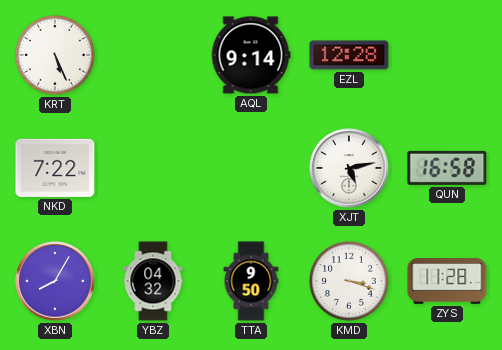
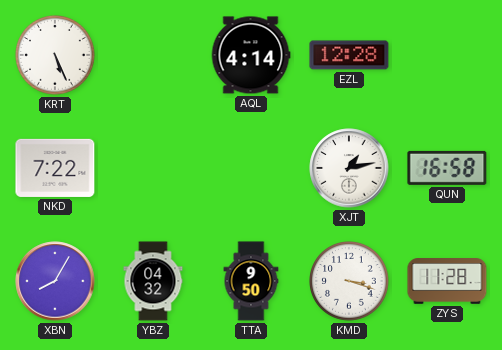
AQL: 9:14 -> 4:14
XJT: 5:13 -> 1:13
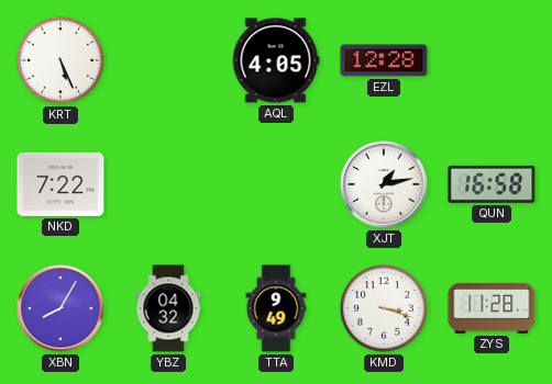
AQL: 4:14 -> 4:05
TTA: 9:50 -> 9:49
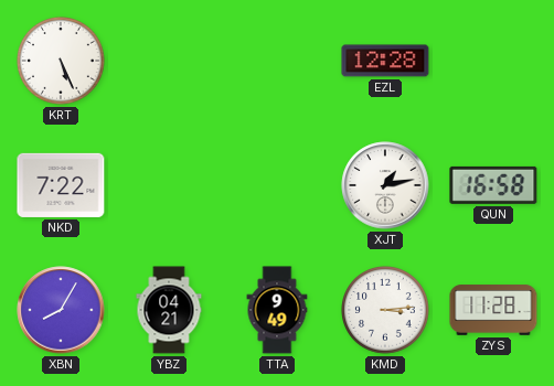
AQL: 4:05 -> none
YBZ: 04:32 -> 04:21
KMD: 3:18 -> 3:14
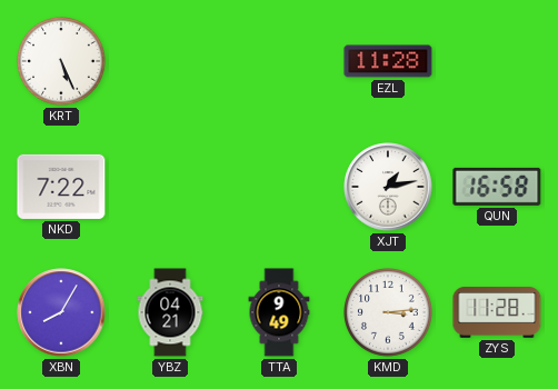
EZL: 12:28 -> 11:28
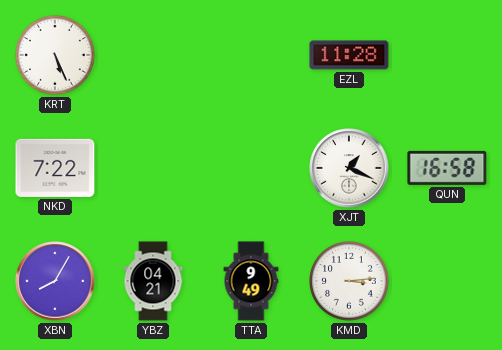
XJT: 1:13 -> 1:19
ZYS: 11:28 -> none
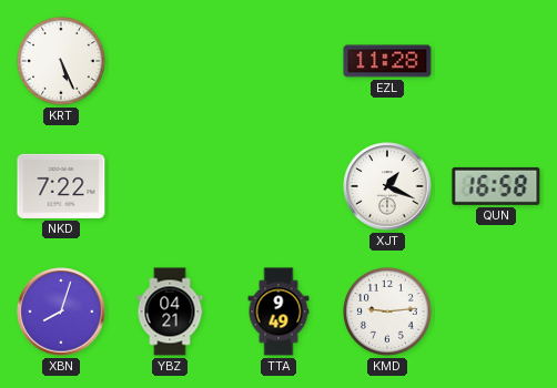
XBN: 8:05 -> 8:03
KMD: 3:14 -> 9:14
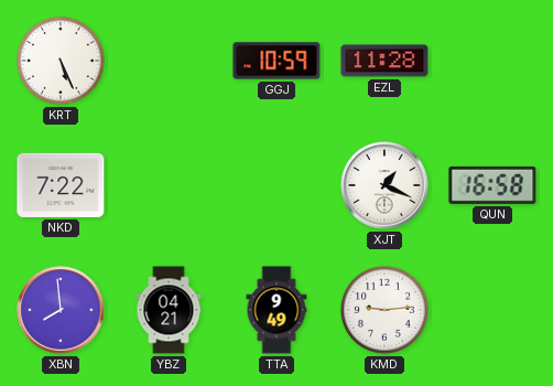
GGJ: none -> 10:59
XBN: 8:03 -> 7:59
